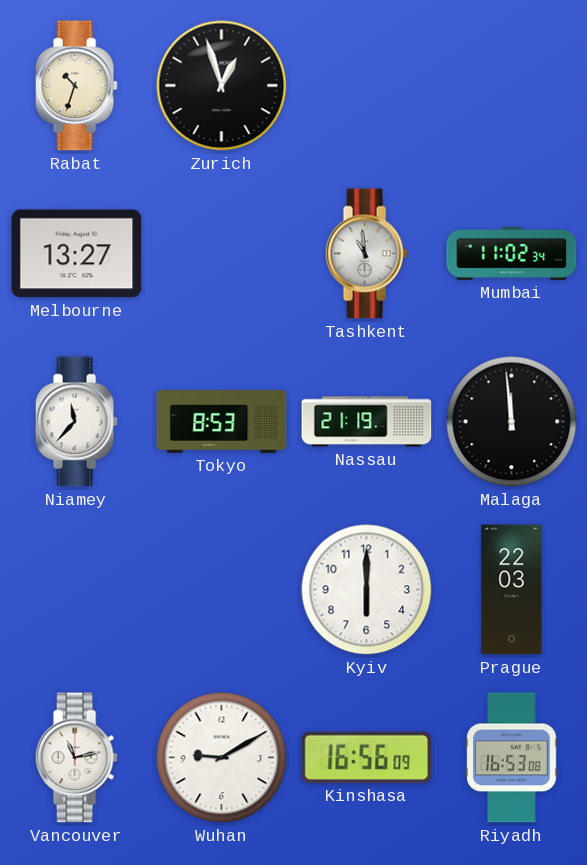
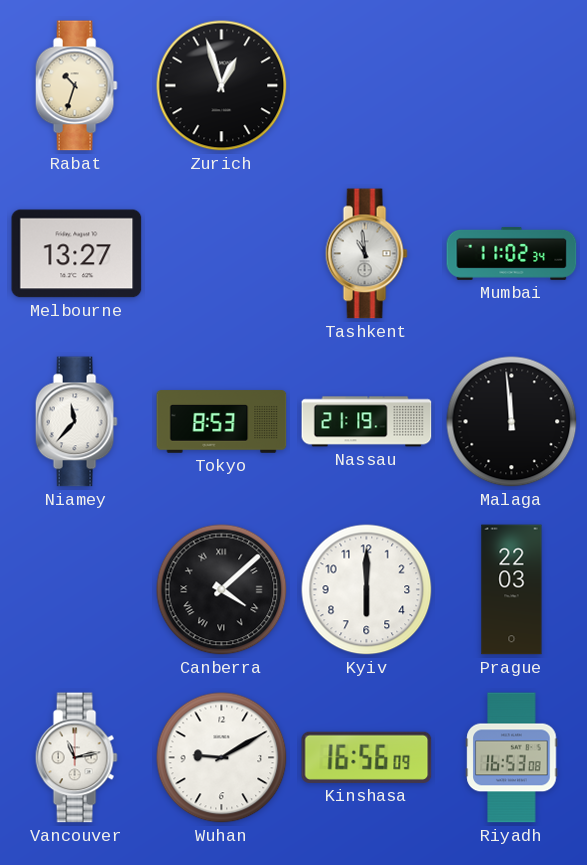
Canberra: none -> 4:08
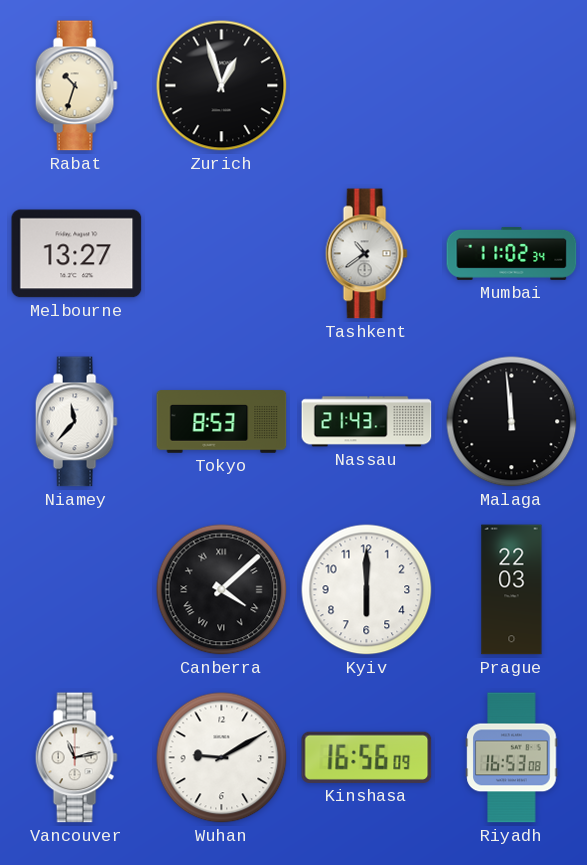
Tashkent: 10:59 -> 10:39
Nassau: 21:19 -> 21:43
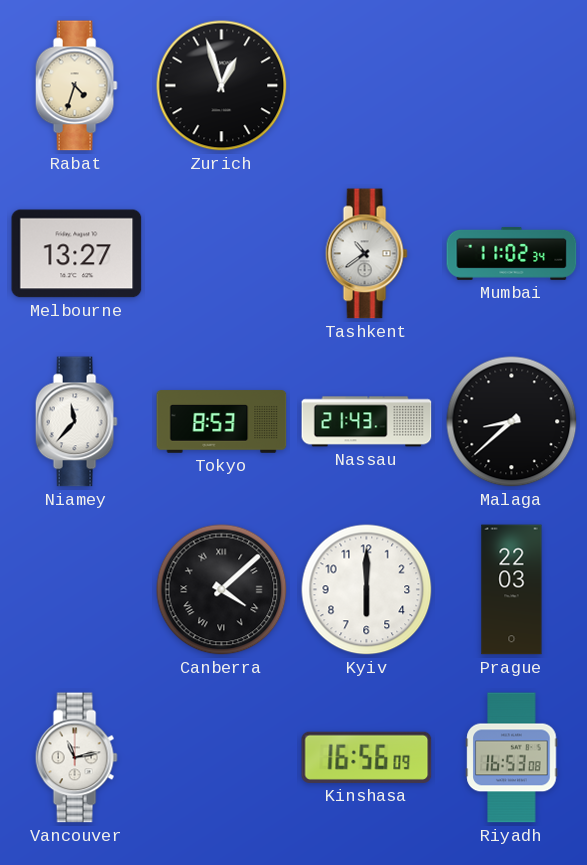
Rabat: 10:33 -> 4:33
Malaga: 11:59 -> 8:38
Wuhan: 9:10 -> none
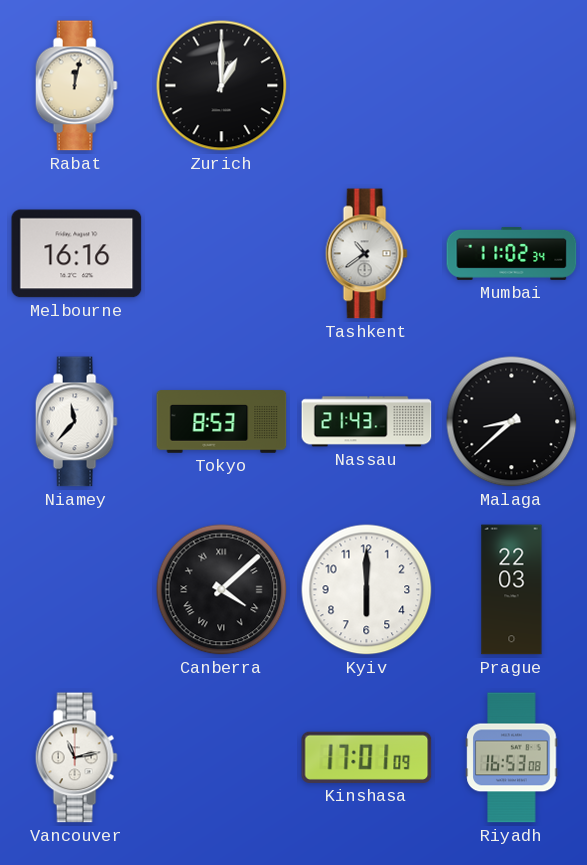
Rabat: 4:33 -> 12:02
Zurich: 12:57 -> 1:00
Melbourne: 13:27 -> 16:16
Kinshasa: 16:56 -> 17:01
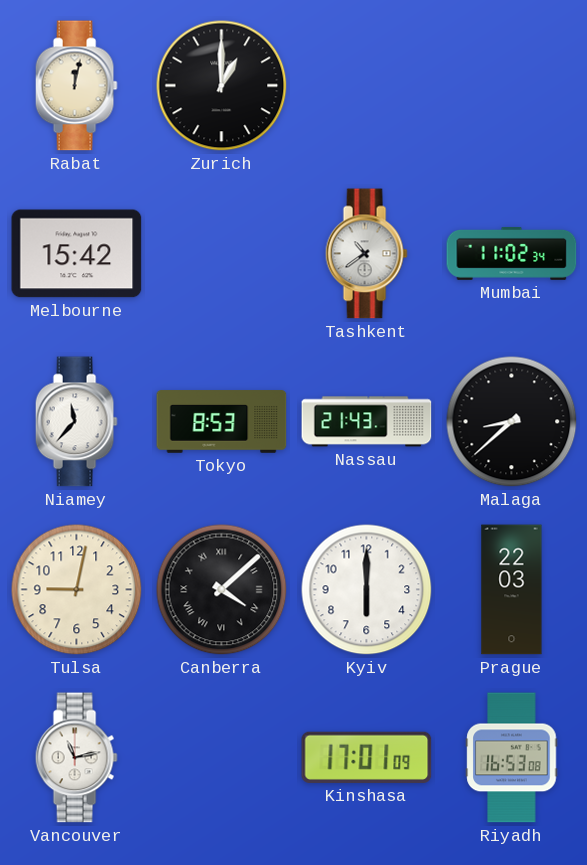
Melbourne: 16:16 -> 15:42
Tulsa: none -> 9:02
